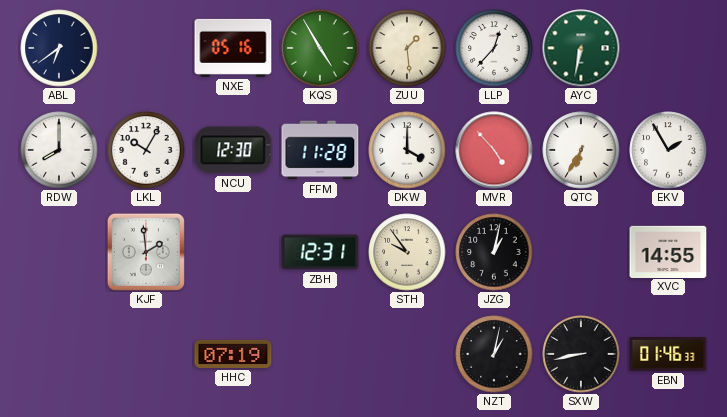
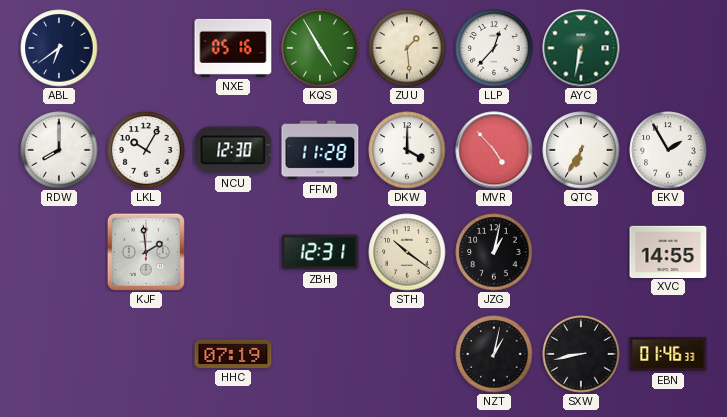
STH: 9:54 -> 10:21
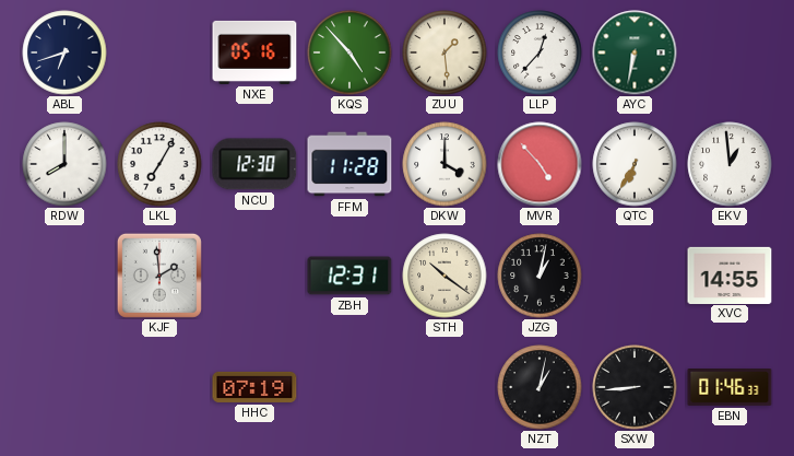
ABL: 6:39 -> 6:42
KQS: 4:55 -> 4:53
LKL: 10:05 -> 7:05
EKV: 1:55 -> 12:59
SXW: 8:43 -> 8:44
